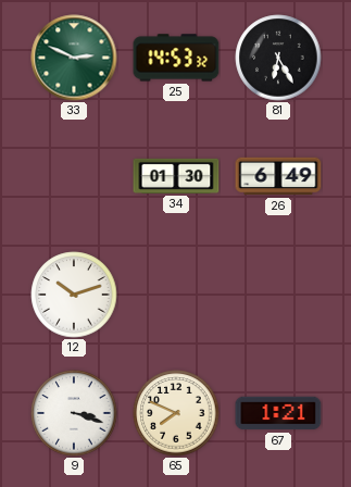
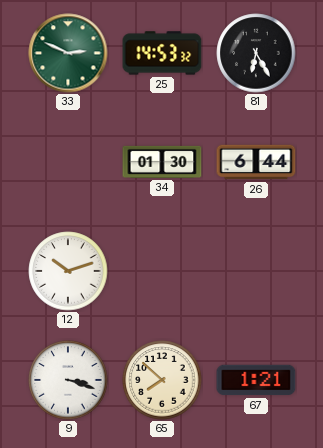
26: 6:49 -> 6:44
65: 7:49 -> 7:52
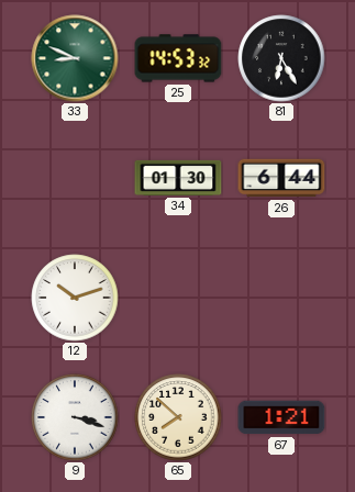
33: 2:49 -> 8:49
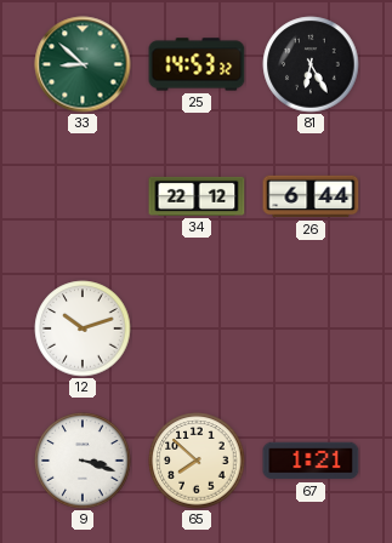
33: 8:49 -> 8:52
34: 01:30 -> 22:12
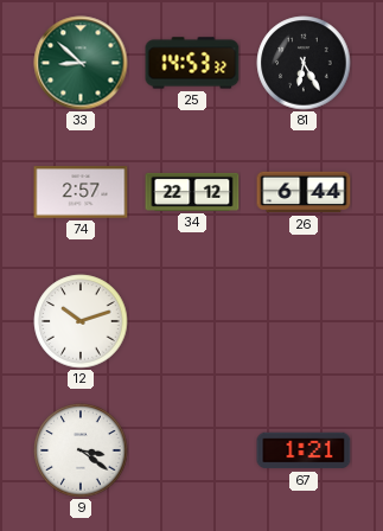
74: none -> 2:57
9: 3:18 -> 3:21
65: 7:52 -> none
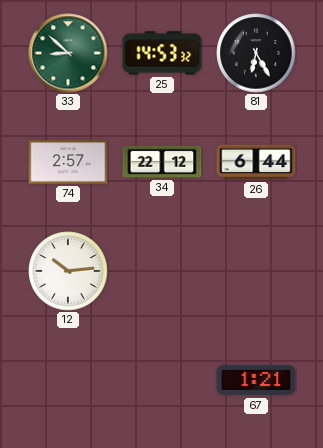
12: 10:12 -> 10:14
9: 3:21 -> none
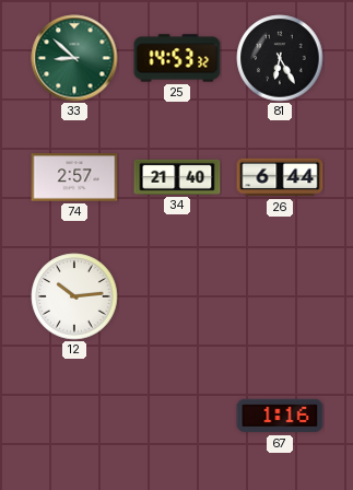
34: 22:12 -> 21:40
67: 1:21 -> 1:16
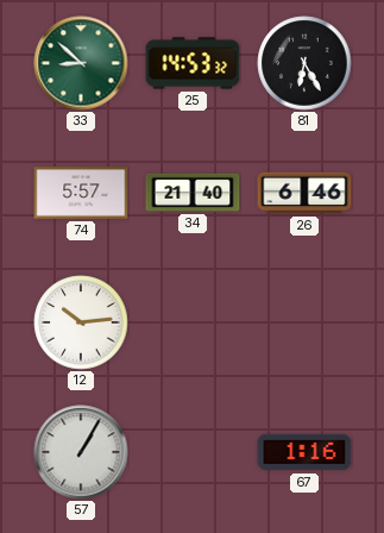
74: 2:57 -> 5:57
26: 6:44 -> 6:46
57: none -> 1:05
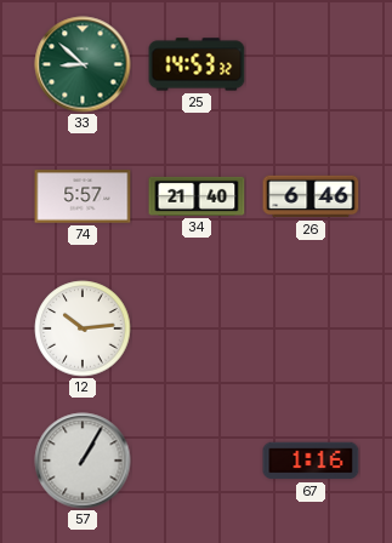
81: 6:25 -> none
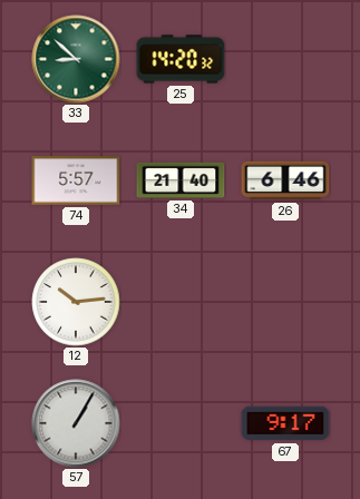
25: 14:53 -> 14:20
67: 1:16 -> 9:17
